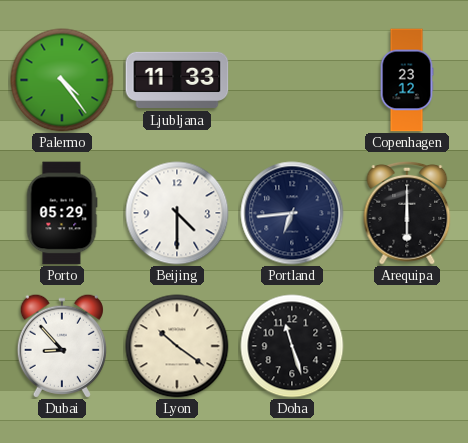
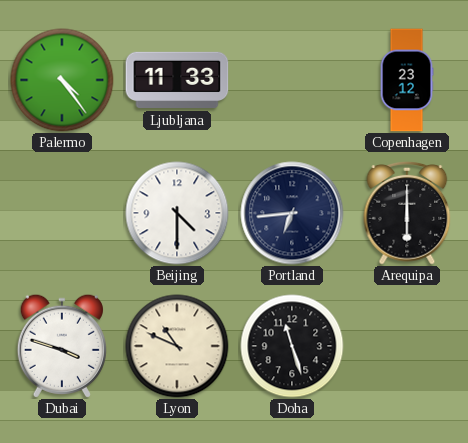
Porto: 05:29 -> none
Dubai: 8:53 -> 3:48
Lyon: 10:21 -> 10:49
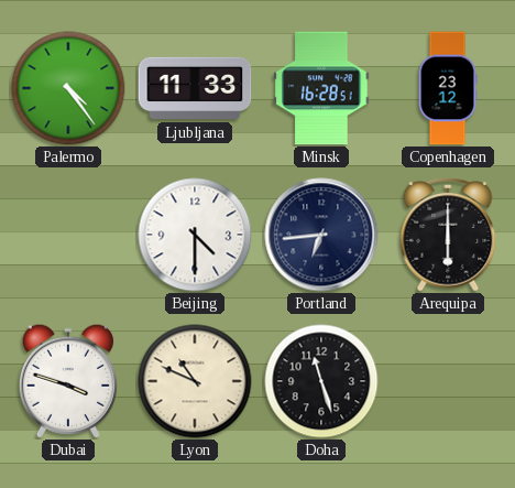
Minsk: none -> 16:28
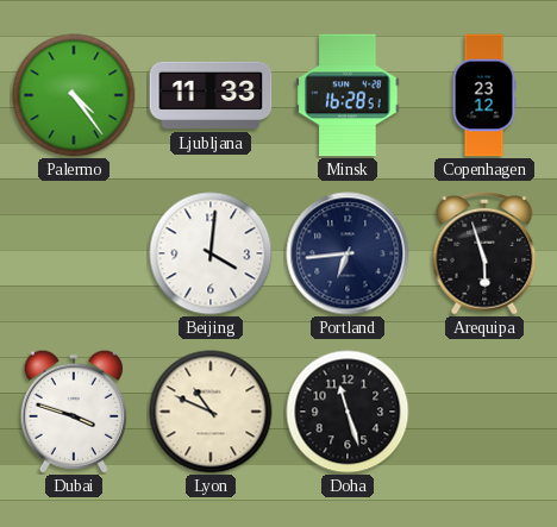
Beijing: 4:30 -> 4:01
Arequipa: 6:00 -> 5:57
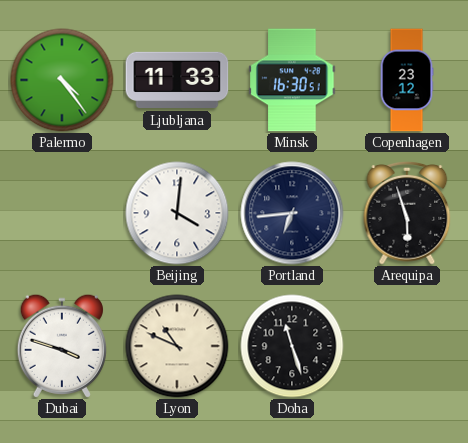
Minsk: 16:28 -> 16:30
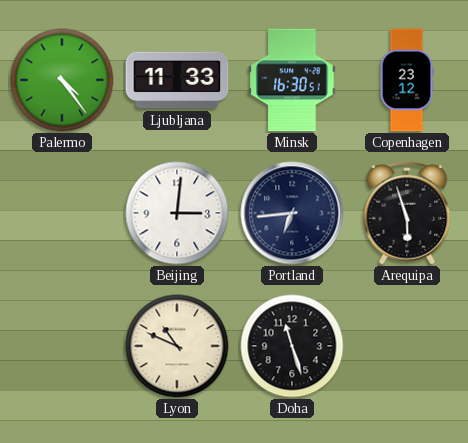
Beijing: 4:01 -> 3:01
Dubai: 3:48 -> none
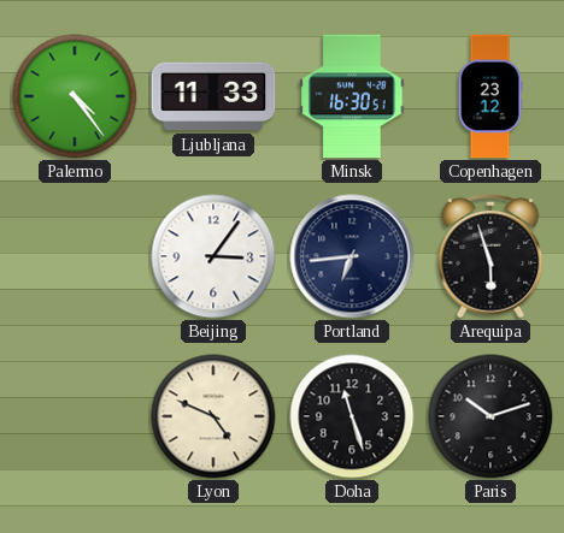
Beijing: 3:01 -> 3:06
Lyon: 10:49 -> 4:49
Paris: none -> 10:12
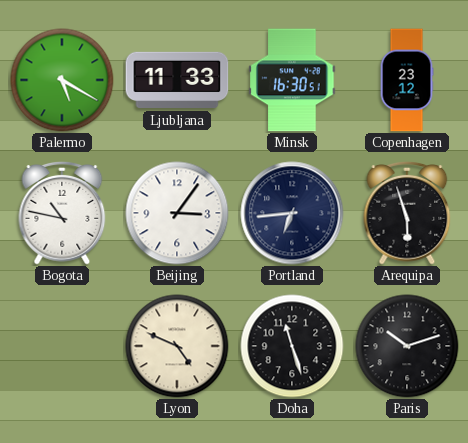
Palermo: 4:24 -> 5:20
Bogota: none -> 10:47
